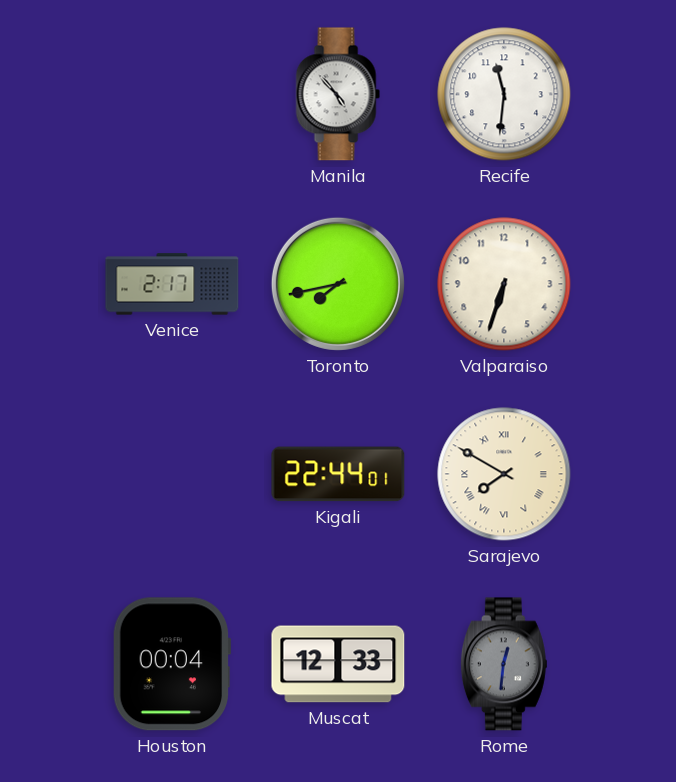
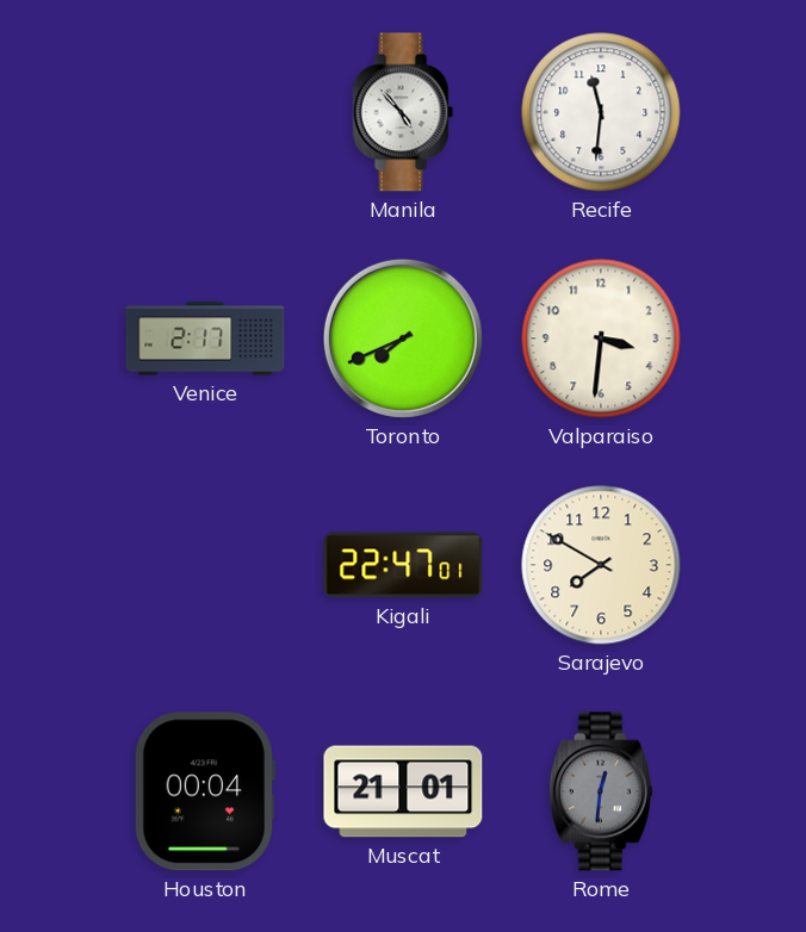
Toronto: 7:43 -> 7:41
Valparaiso: 6:33 -> 3:31
Kigali: 22:44 -> 22:47
Sarajevo numerals: Roman -> Arabic
Muscat: 12:33 -> 21:01
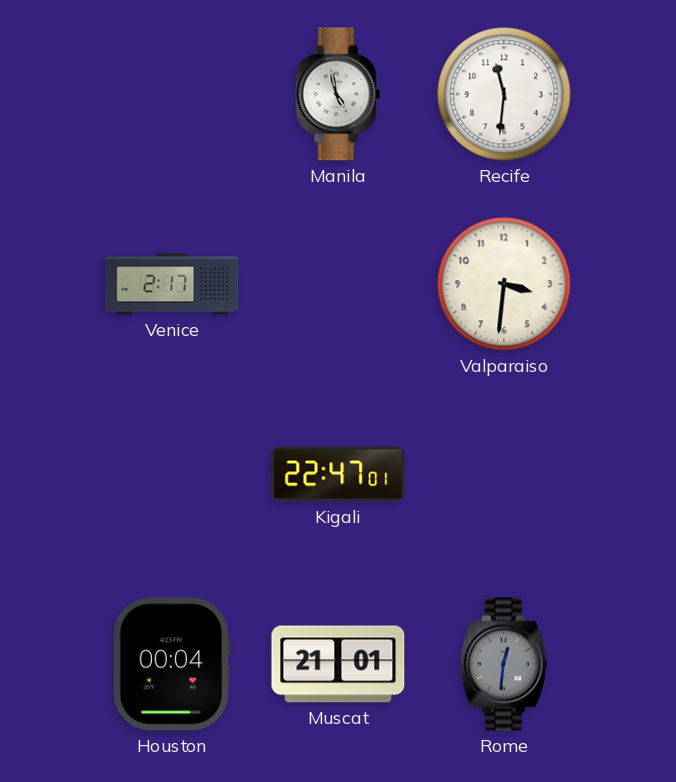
Manila: 4:53 -> 4:58
Toronto: 7:41 -> none
Sarajevo: 7:50 -> none
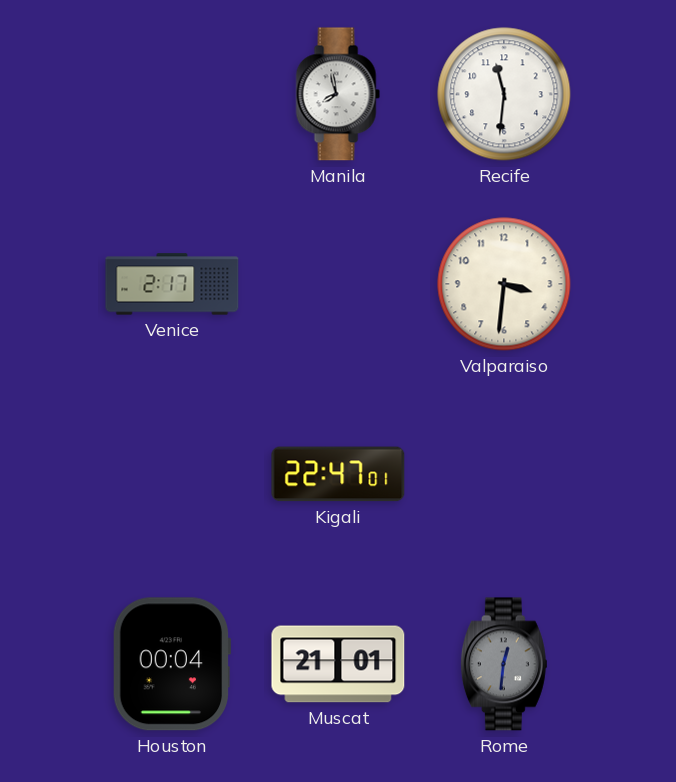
Manila: 4:58 -> 7:58
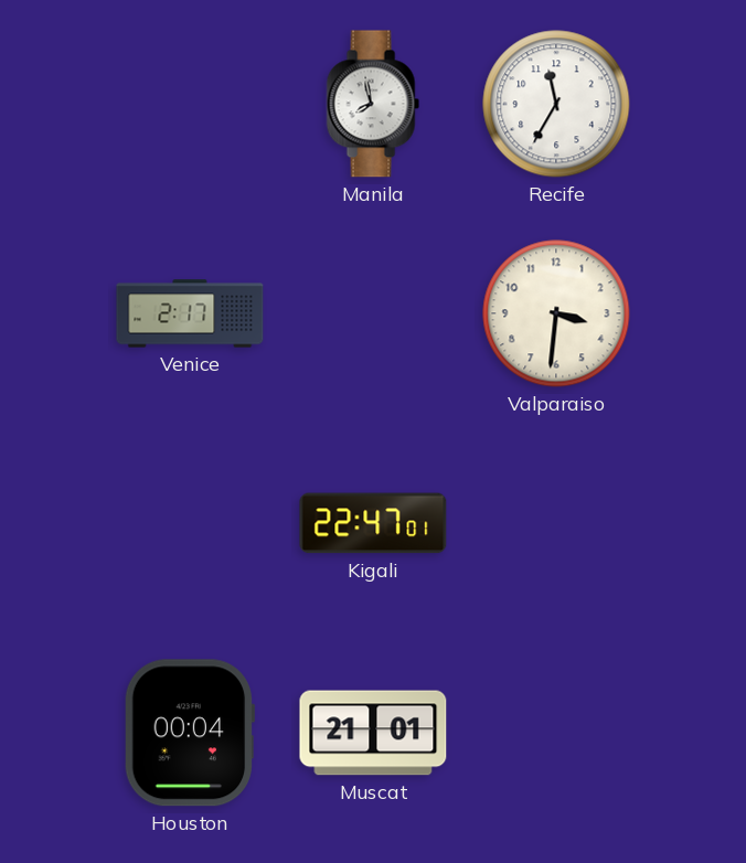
Recife: 11:31 -> 11:35
Rome: 12:31 -> none
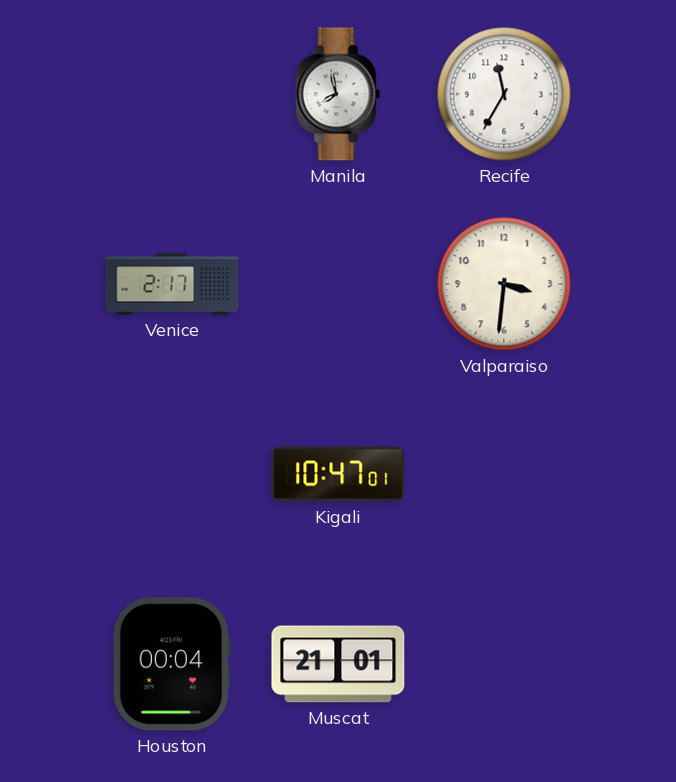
Kigali: 22:47 -> 10:47
